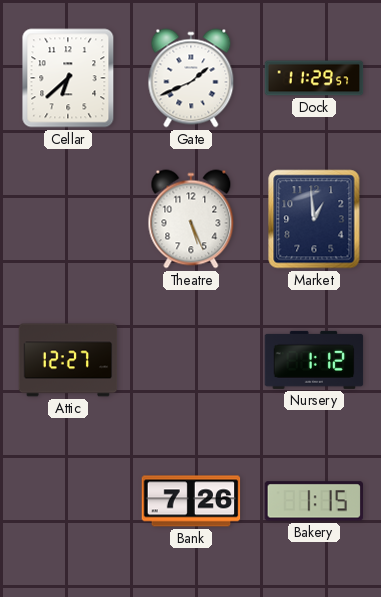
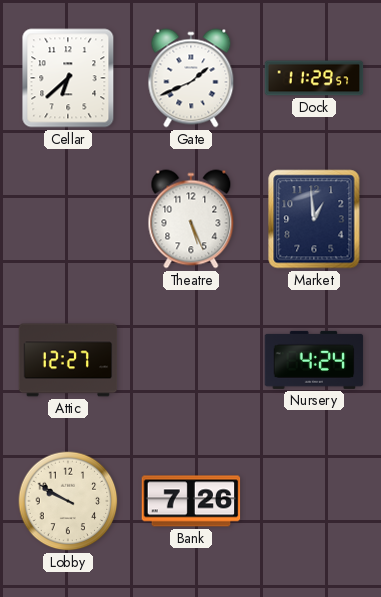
Nursery: 1:12 -> 4:24
Lobby: none -> 9:50
Bakery: 1:15 -> none
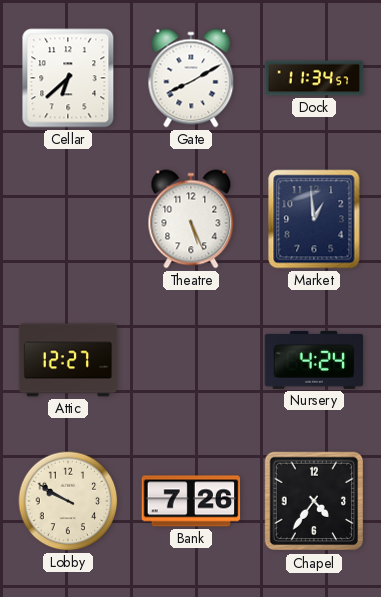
Gate: 1:41 -> 8:10
Dock: 11:29 -> 11:34
Chapel: none -> 4:36
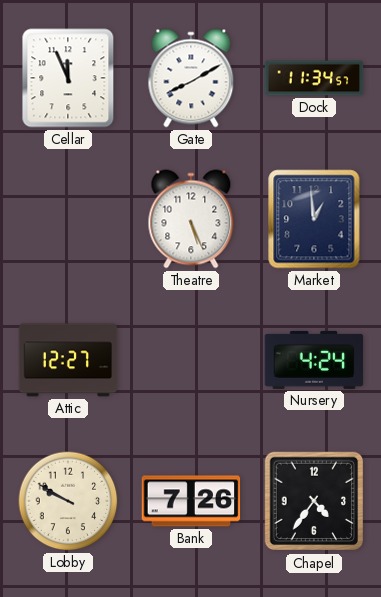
Cellar: 6:38 -> 11:56
